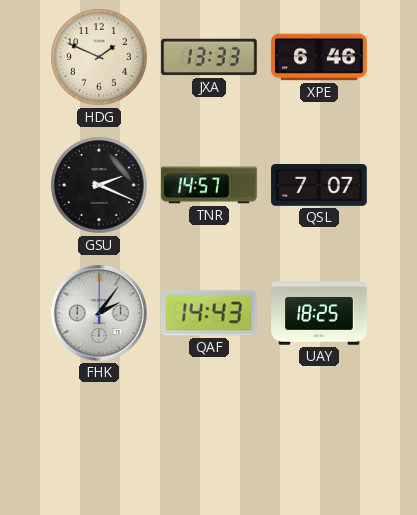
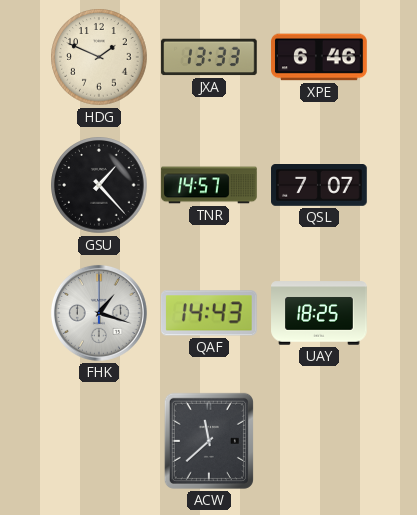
GSU: 2:19 -> 1:23
FHK: 2:06 -> 1:18
ACW: none -> 11:38
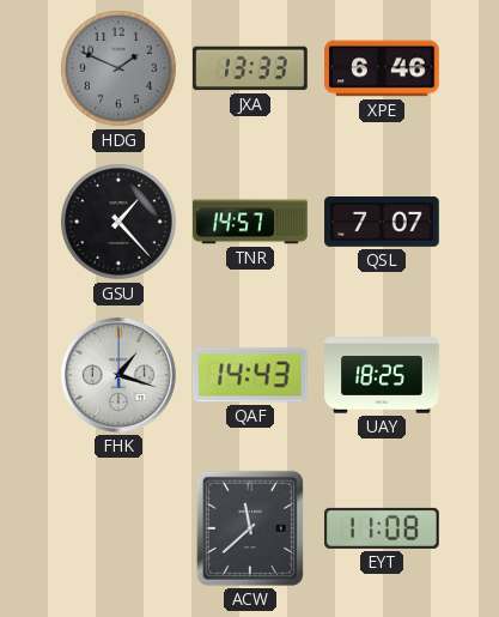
HDG dial: cream -> grey
EYT: none -> 11:08
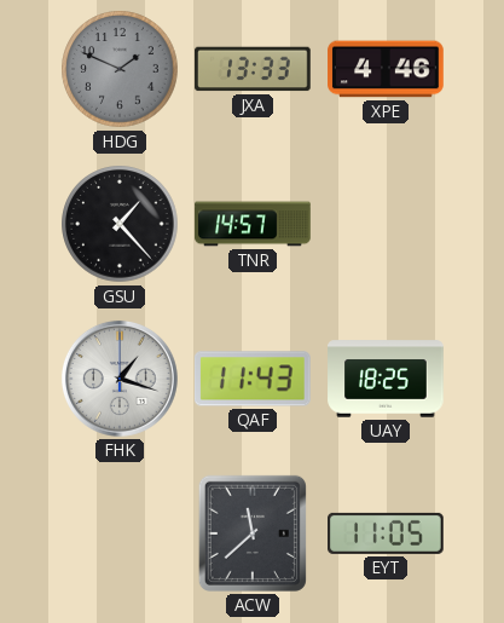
XPE: 6:46 -> 4:46
QSL: 7:07 -> none
QAF: 14:43 -> 11:43
EYT: 11:08 -> 11:05
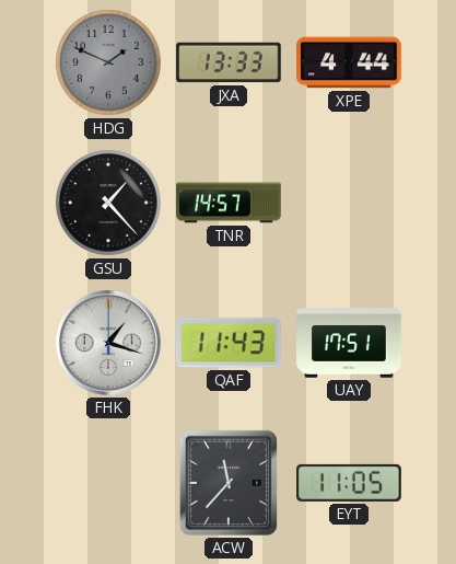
XPE: 4:46 -> 4:44
UAY: 18:25 -> 17:51
ACW: 11:38 -> 11:37
